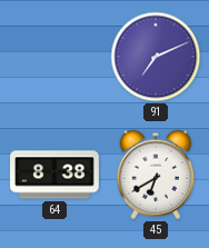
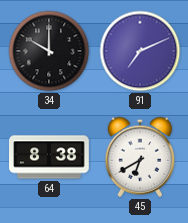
34: none -> 10:00
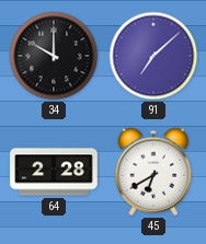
91: 7:11 -> 7:08
64: 8:38 -> 2:28
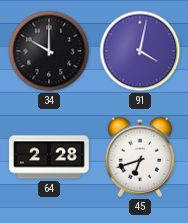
91: 7:08 -> 4:02
45: 6:40 -> 6:42
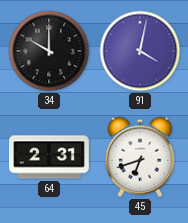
64: 2:28 -> 2:31
